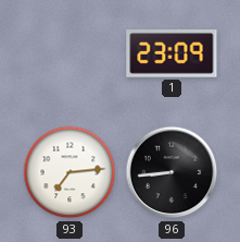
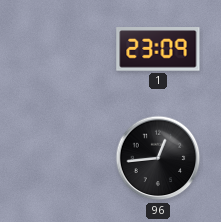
93: 7:14 -> none
96: 8:44 -> 12:44
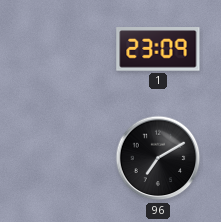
96: 12:44 -> 7:10
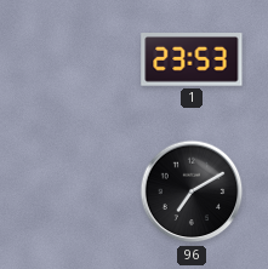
1: 23:09 -> 23:53
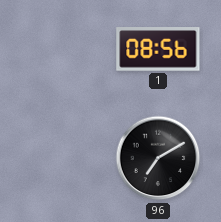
1: 23:53 -> 08:56
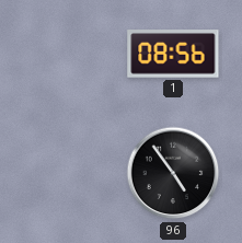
96: 7:10 -> 4:54
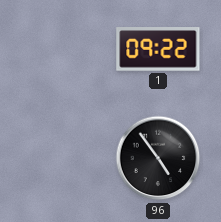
1: 08:56 -> 09:22
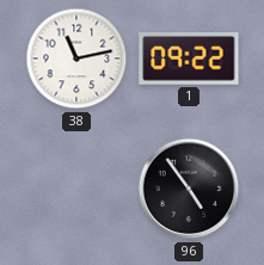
38: none -> 11:13
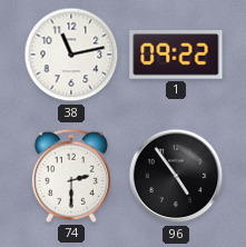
74: none -> 2:30
